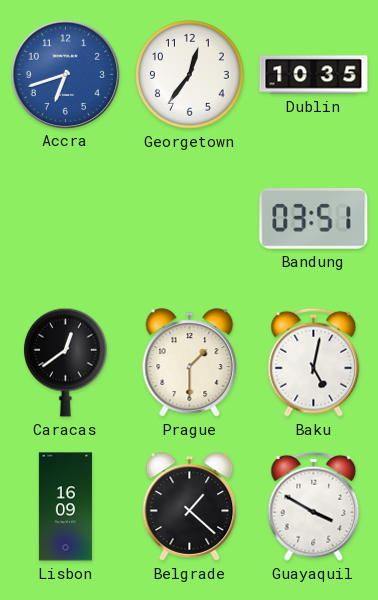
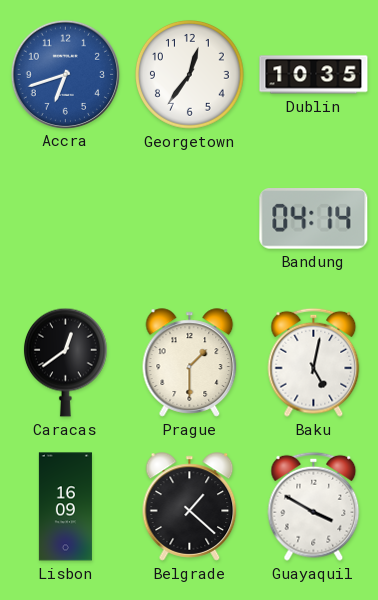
Bandung: 03:51 -> 04:14
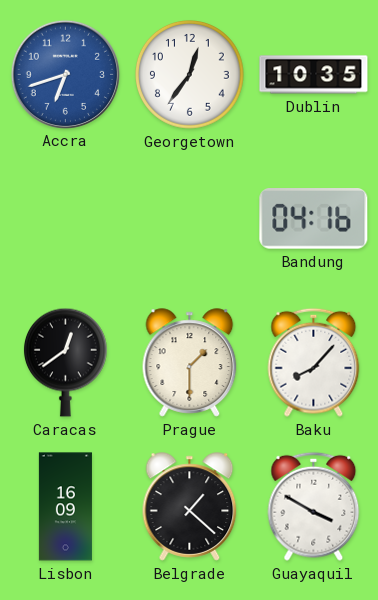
Bandung: 04:14 -> 04:16
Baku: 5:02 -> 8:07
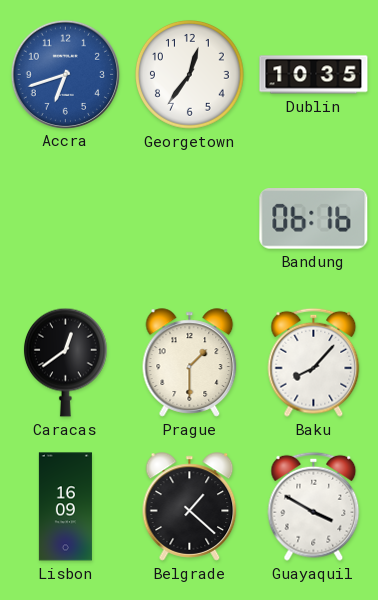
Bandung: 04:16 -> 06:16
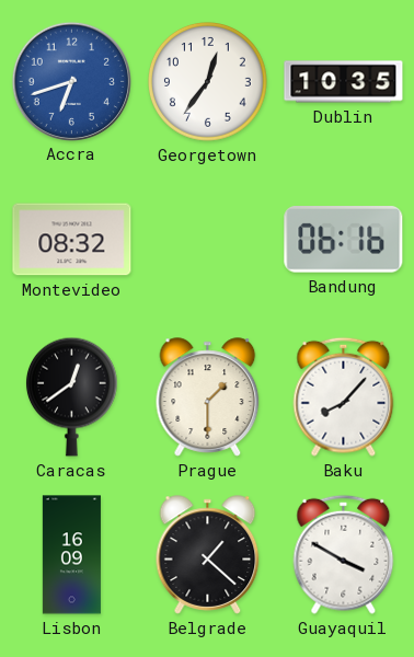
Montevideo: none -> 08:32
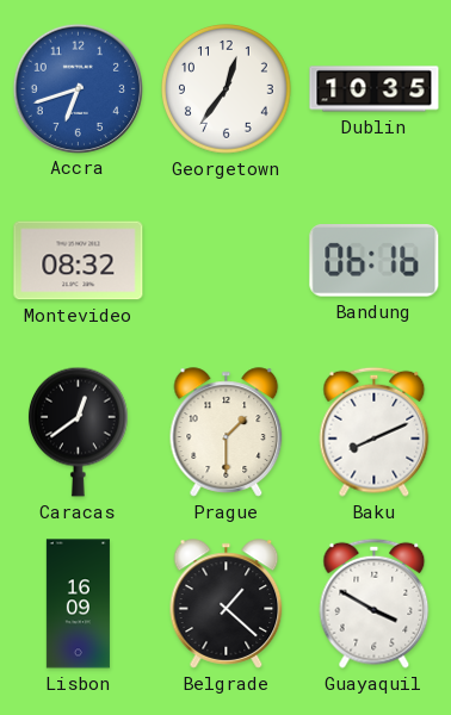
Baku: 8:07 -> 8:11
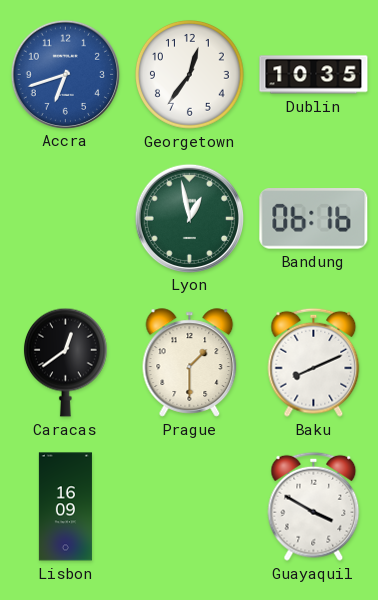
Montevideo: 08:32 -> none
Lyon: none -> 12:58
Belgrade: 1:22 -> none
